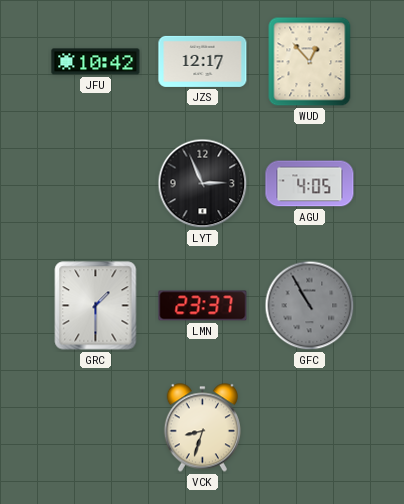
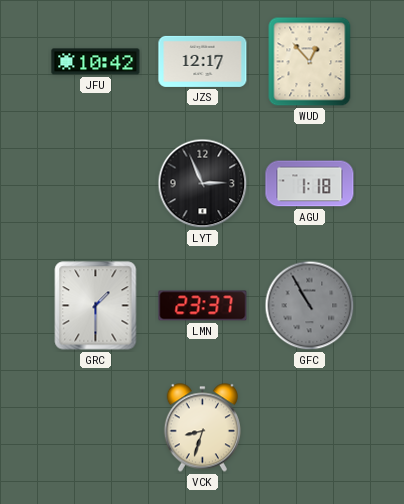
AGU: 4:05 -> 1:18
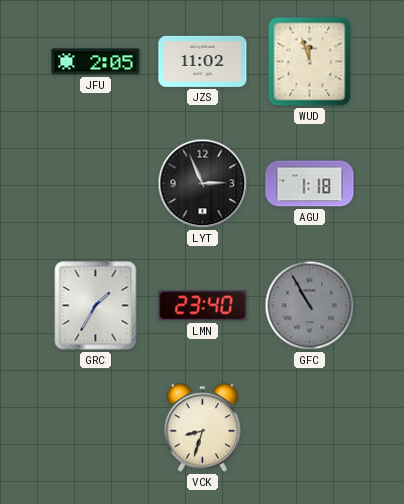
JFU: 10:42 -> 2:05
JZS: 12:17 -> 11:02
WUD: 12:53 -> 11:57
GRC: 1:30 -> 1:35
LMN: 23:37 -> 23:40
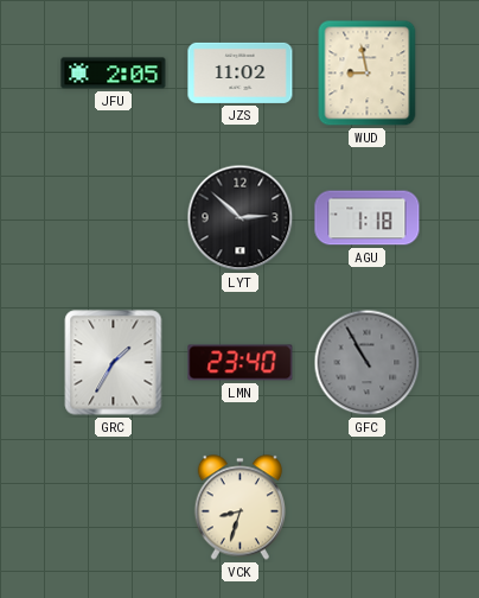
WUD: 11:57 -> 8:58
LYT: 2:56 -> 2:52
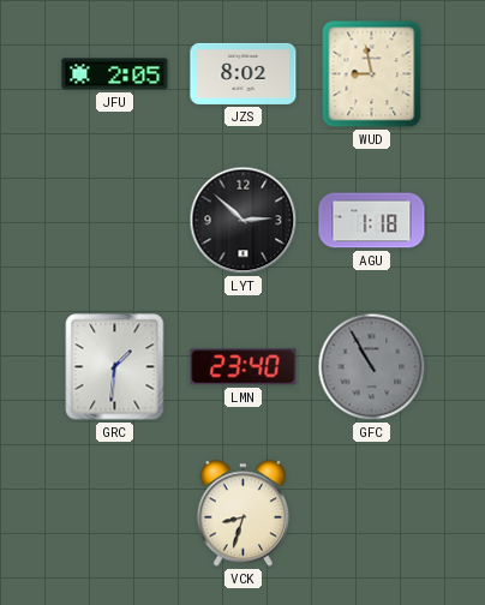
JZS: 11:02 -> 8:02
GRC: 1:35 -> 1:31
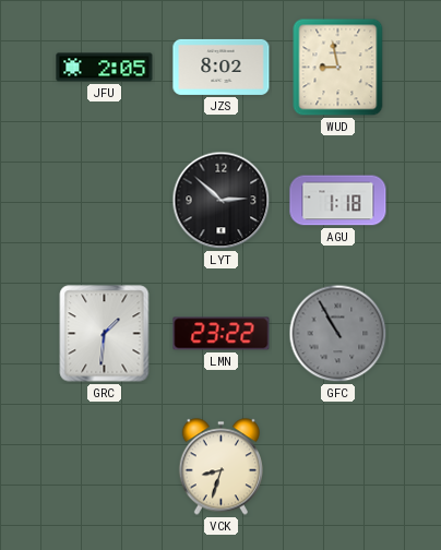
LMN: 23:40 -> 23:22
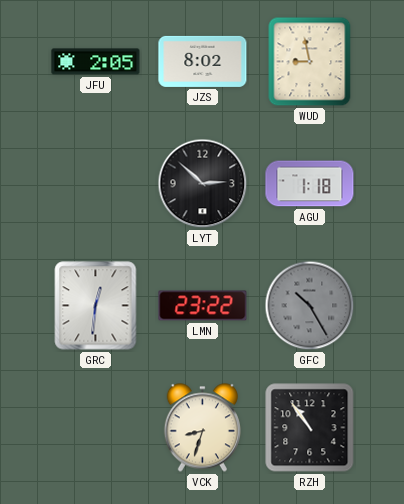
GRC: 1:31 -> 12:31
GFC: 10:55 -> 10:25
RZH: none -> 10:54
